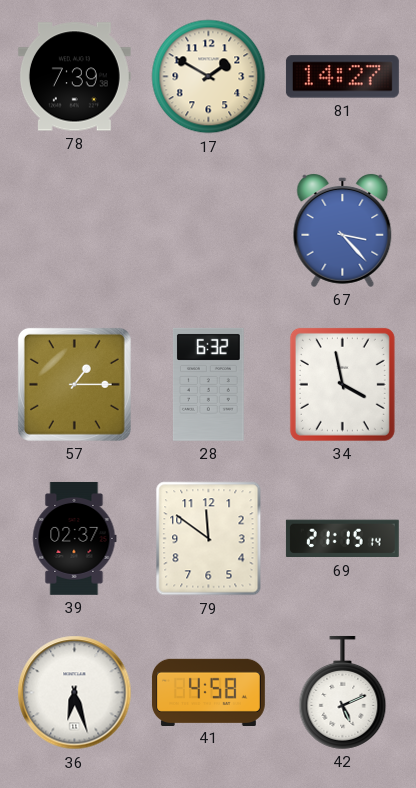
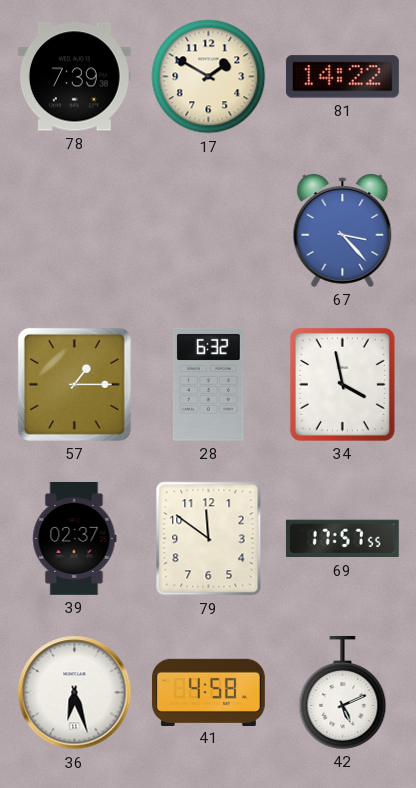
81: 14:27 -> 14:22
69: 21:15 -> 17:57
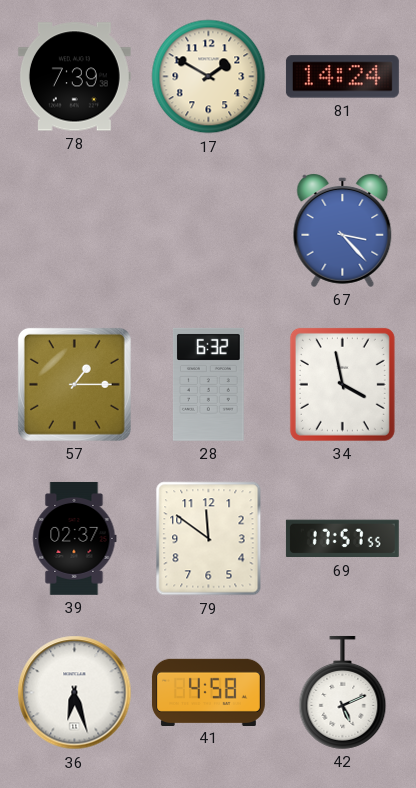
81: 14:22 -> 14:24
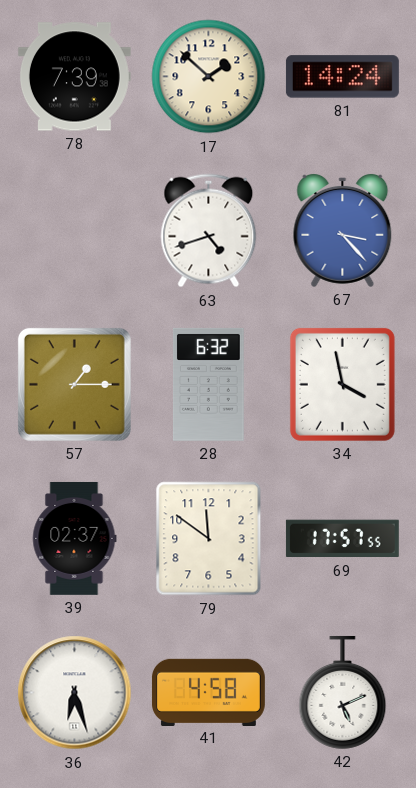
17: 1:50 -> 1:52
63: none -> 4:42
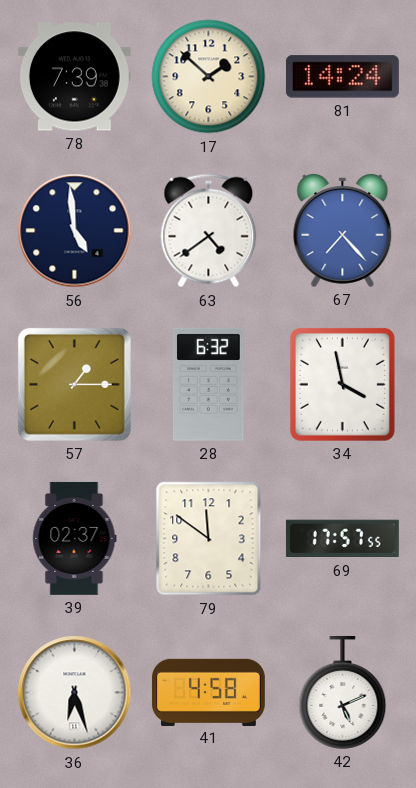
56: none -> 4:59
63: 4:42 -> 4:39
67: 3:23 -> 7:23
